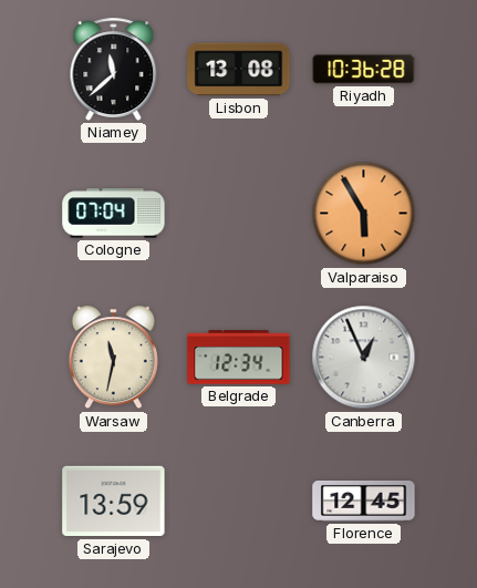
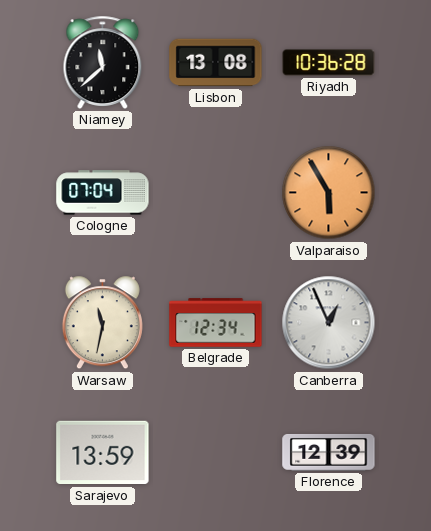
Florence: 12:45 -> 12:39
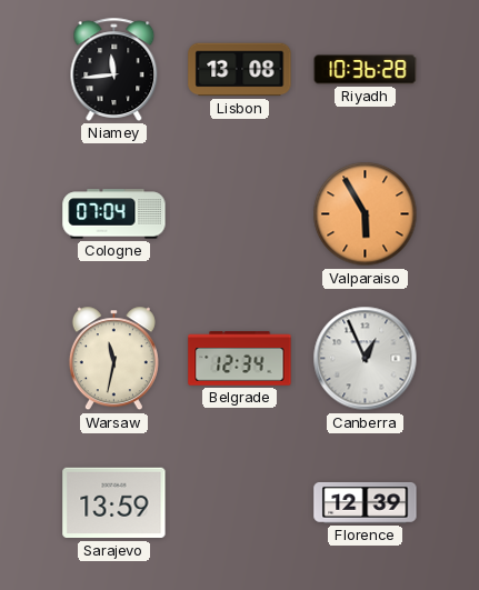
Niamey: 11:38 -> 11:44
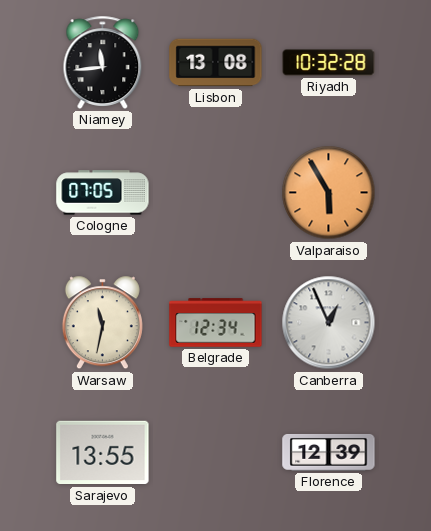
Riyadh: 10:36 -> 10:32
Cologne: 07:04 -> 07:05
Sarajevo: 13:59 -> 13:55
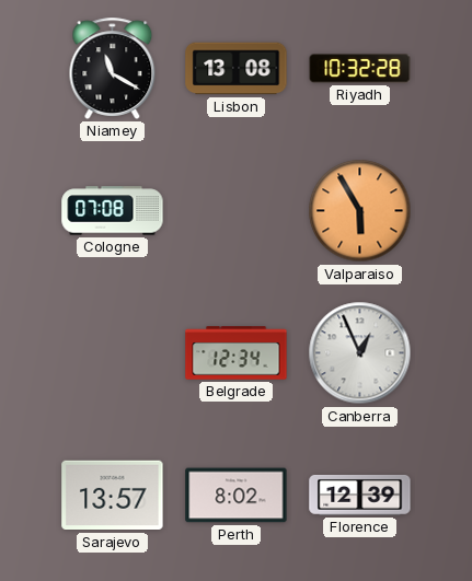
Niamey: 11:44 -> 11:20
Cologne: 07:05 -> 07:08
Warsaw: 11:32 -> none
Sarajevo: 13:55 -> 13:57
Perth: none -> 8:02
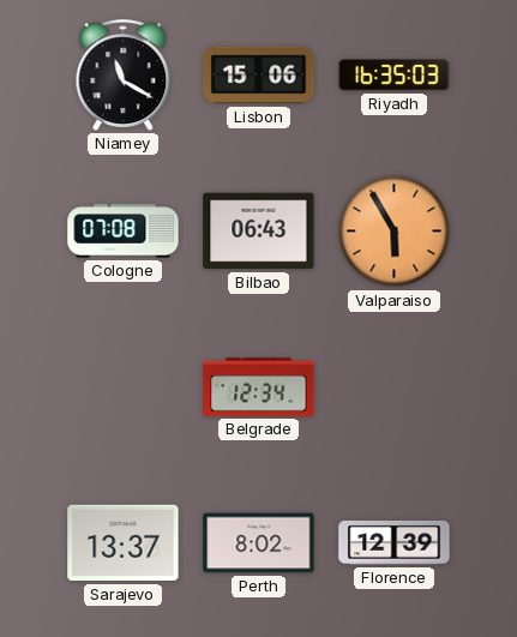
Lisbon: 13:08 -> 15:06
Riyadh: 10:32 -> 16:35
Bilbao: none -> 06:43
Canberra: 12:56 -> none
Sarajevo: 13:57 -> 13:37
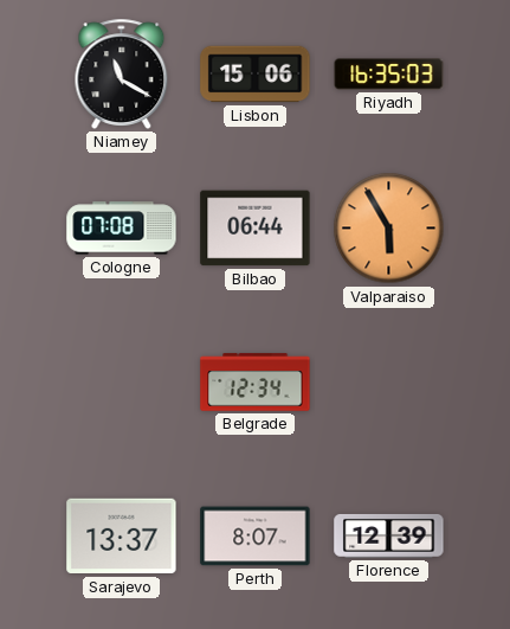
Bilbao: 06:43 -> 06:44
Perth: 8:02 -> 8:07
